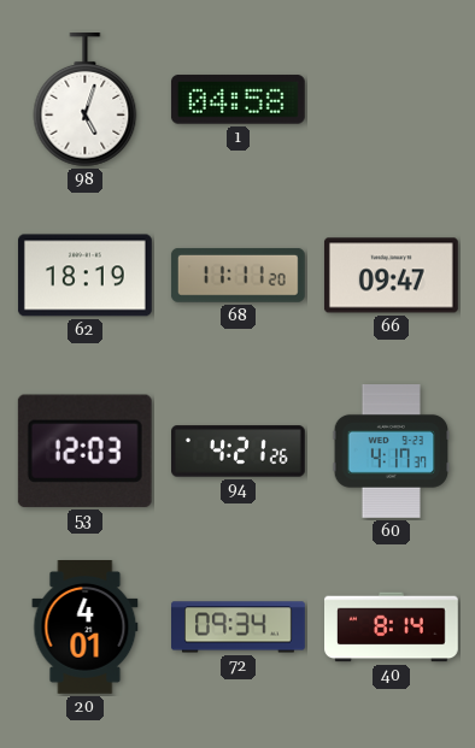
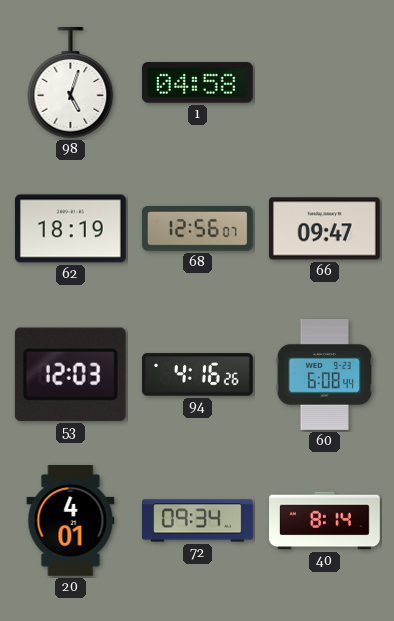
68: 11:11 -> 12:56
94: 4:21 -> 4:16
60: 4:17 -> 6:08
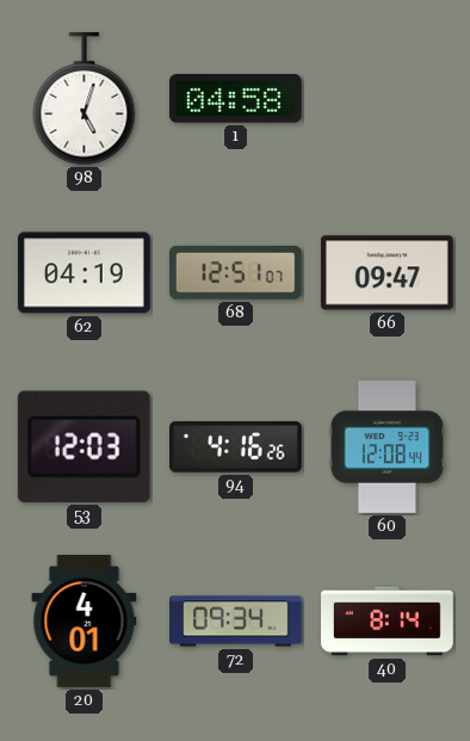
62: 18:19 -> 04:19
68: 12:56 -> 12:51
60: 6:08 -> 12:08
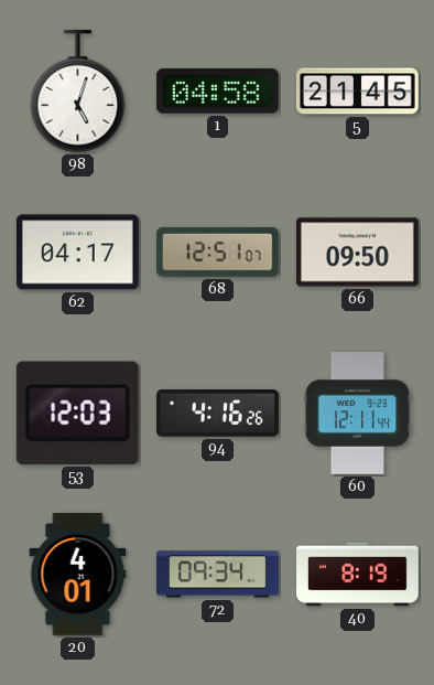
5: none -> 21:45
62: 04:19 -> 04:17
66: 09:47 -> 09:50
60: 12:08 -> 12:11
40: 8:14 -> 8:19
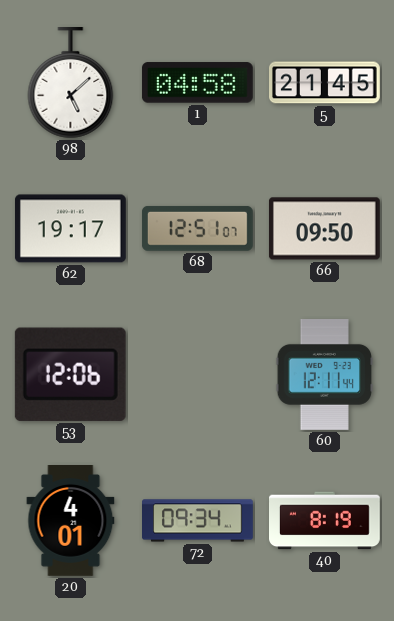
98: 5:03 -> 5:08
62: 04:17 -> 19:17
53: 12:03 -> 12:06
94: 4:16 -> none
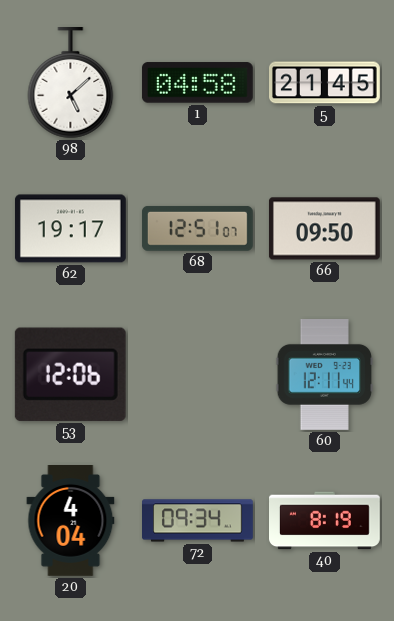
20: 4:01 -> 4:04
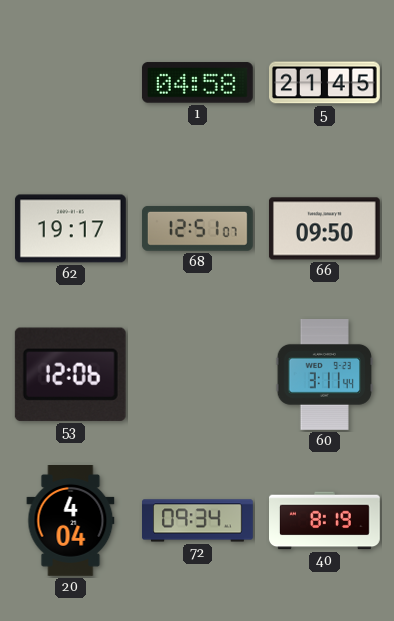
98: 5:08 -> none
60: 12:11 -> 3:11
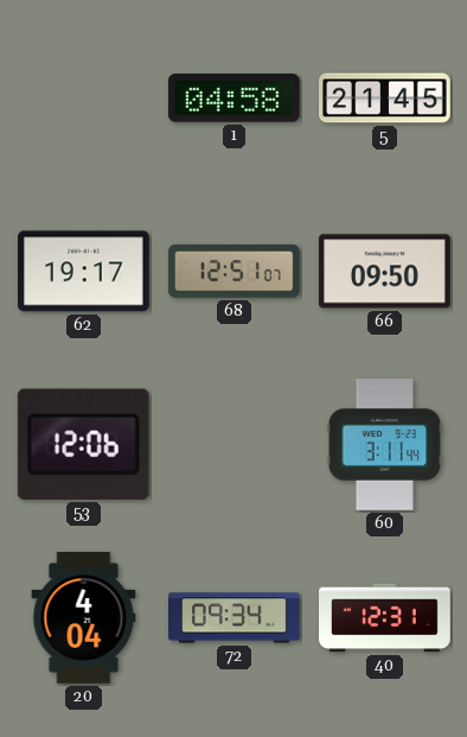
40: 8:19 -> 12:31
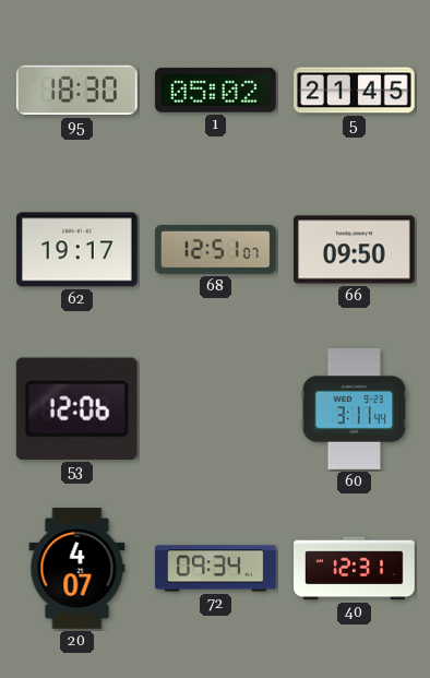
95: none -> 18:30
1: 04:58 -> 05:02
20: 4:04 -> 4:07
